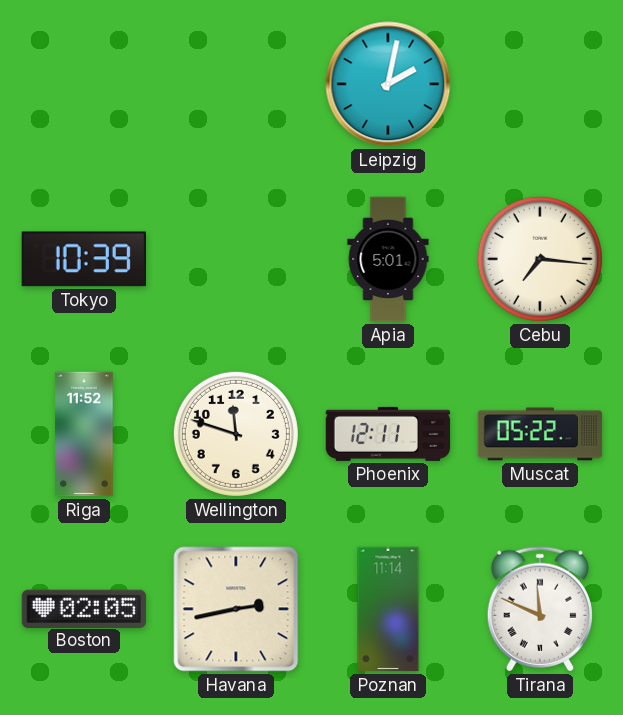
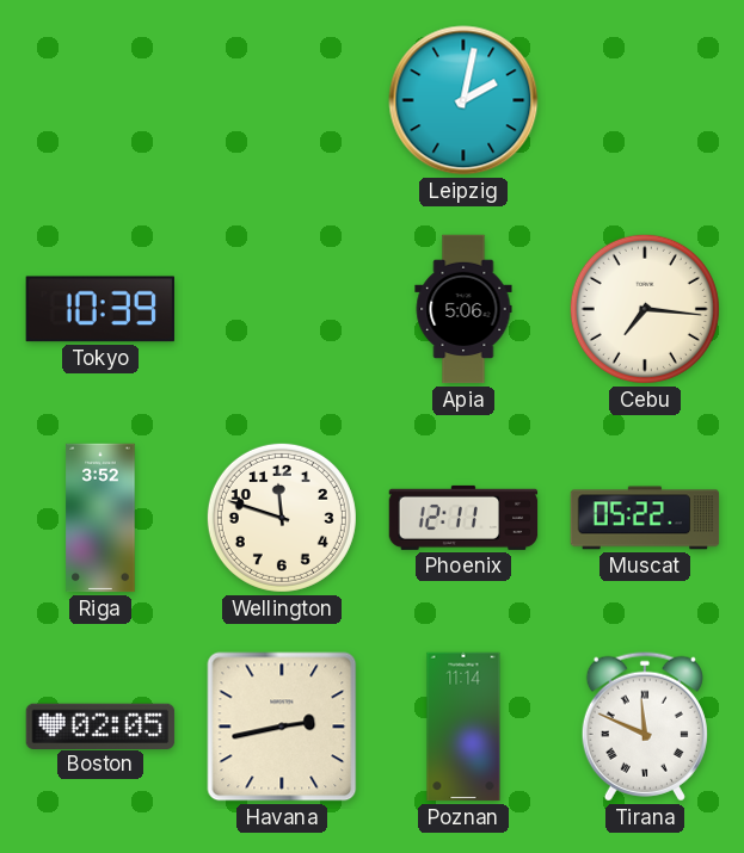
Apia: 5:01 -> 5:06
Riga: 11:52 -> 3:52
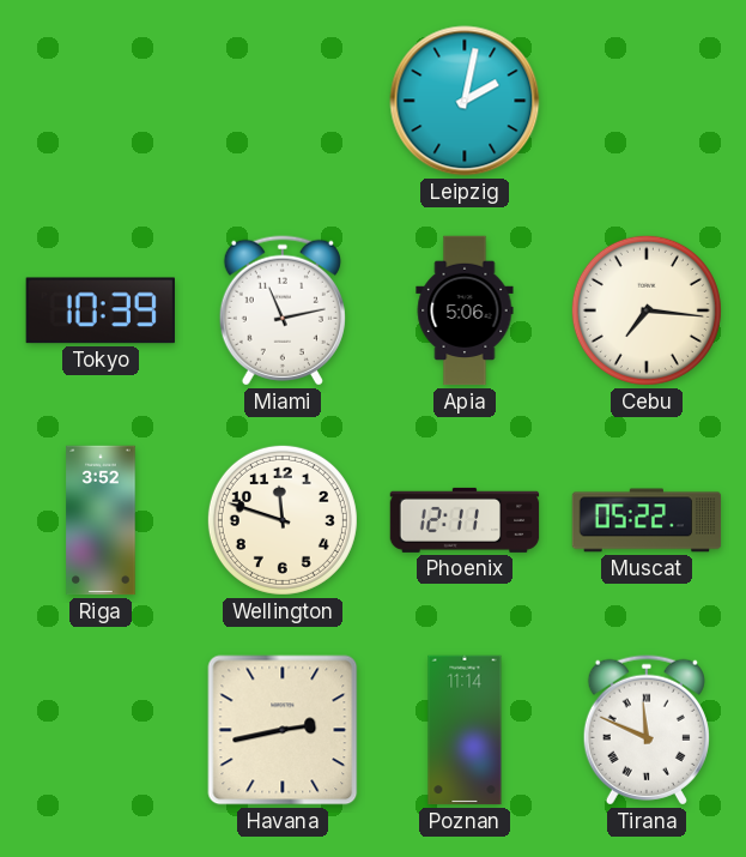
Miami: none -> 11:13
Boston: 02:05 -> none
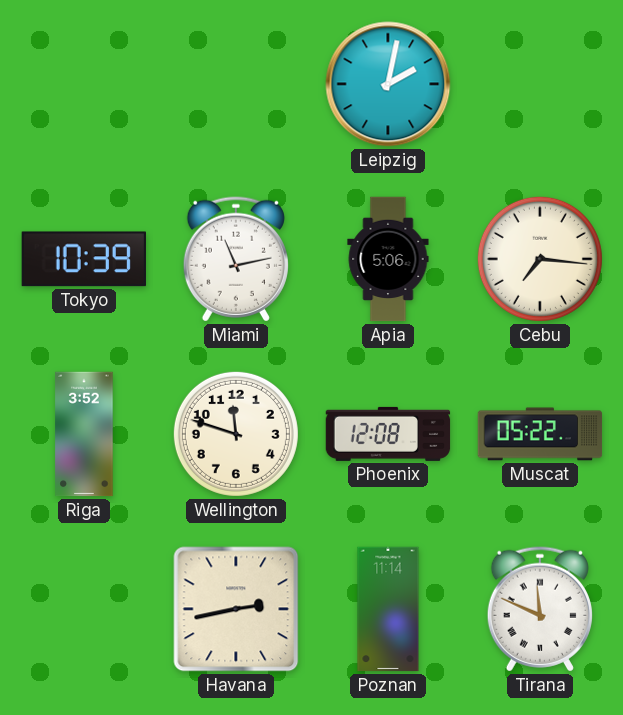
Phoenix: 12:11 -> 12:08
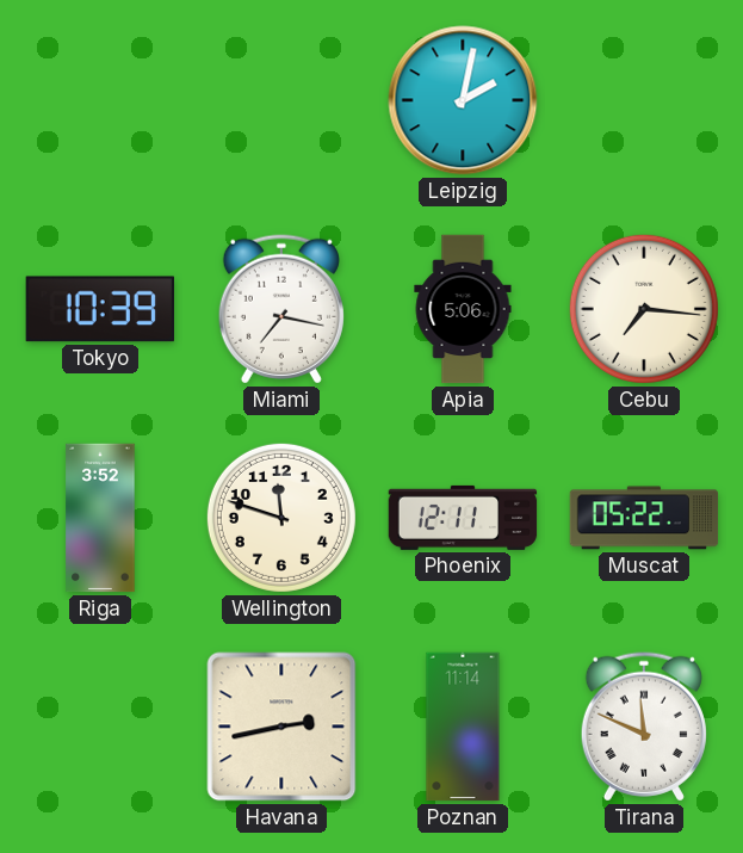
Miami: 11:13 -> 7:17
Phoenix: 12:08 -> 12:11
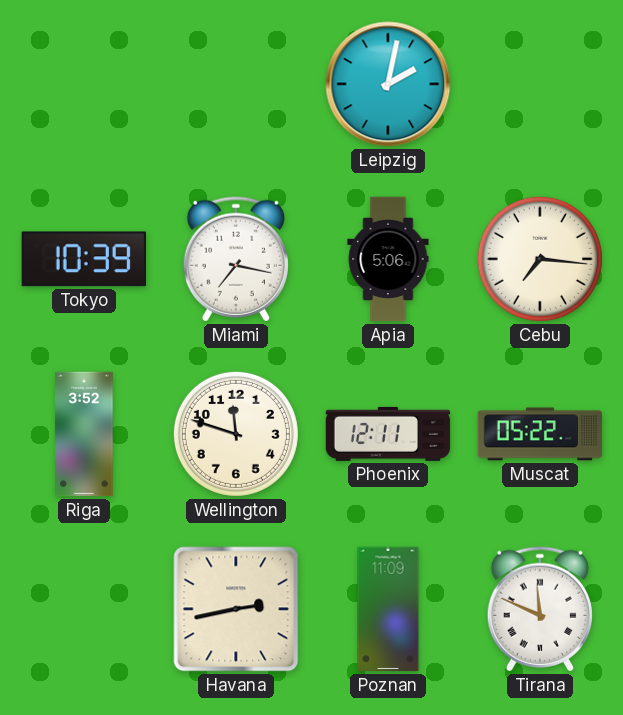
Poznan: 11:14 -> 11:09
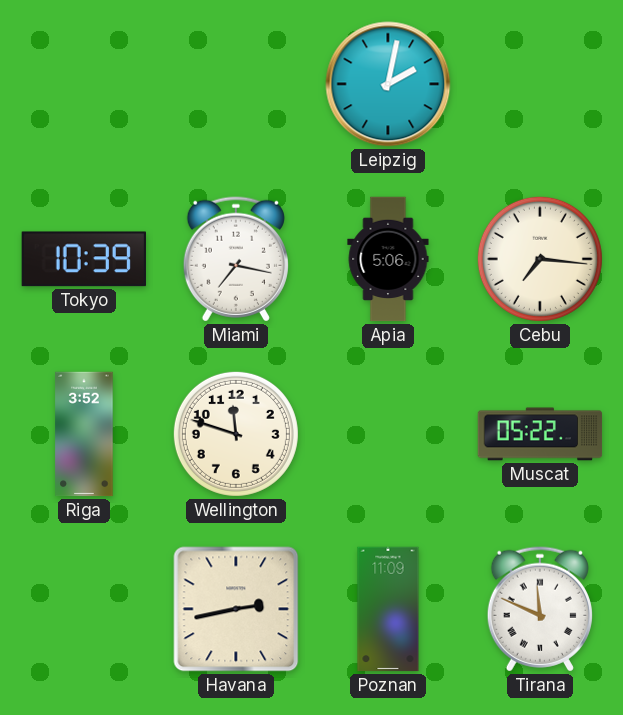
Phoenix: 12:11 -> none
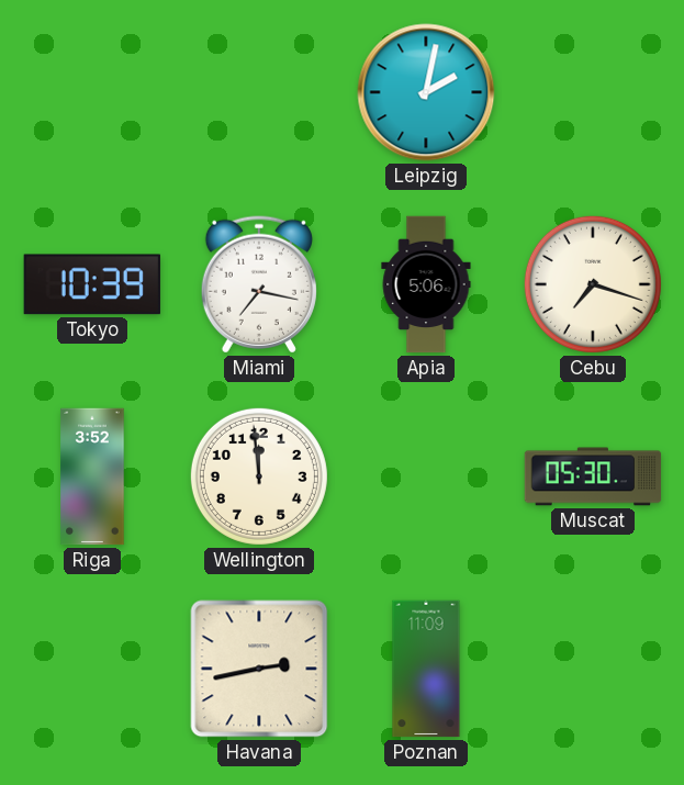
Cebu: 7:16 -> 7:18
Wellington: 11:48 -> 11:59
Muscat: 05:22 -> 05:30
Tirana: 11:49 -> none
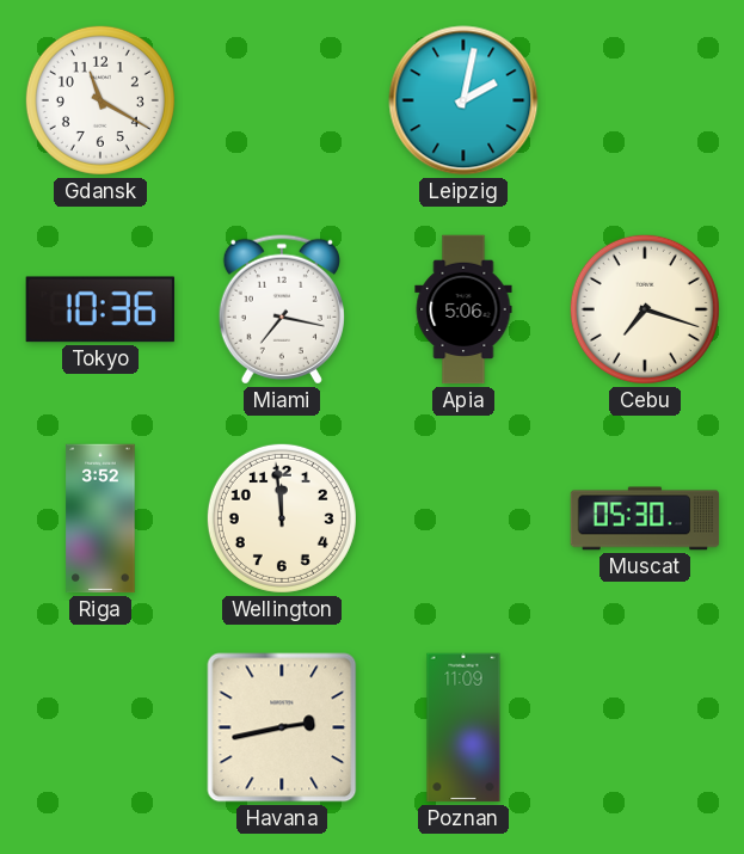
Gdansk: none -> 11:20
Tokyo: 10:39 -> 10:36
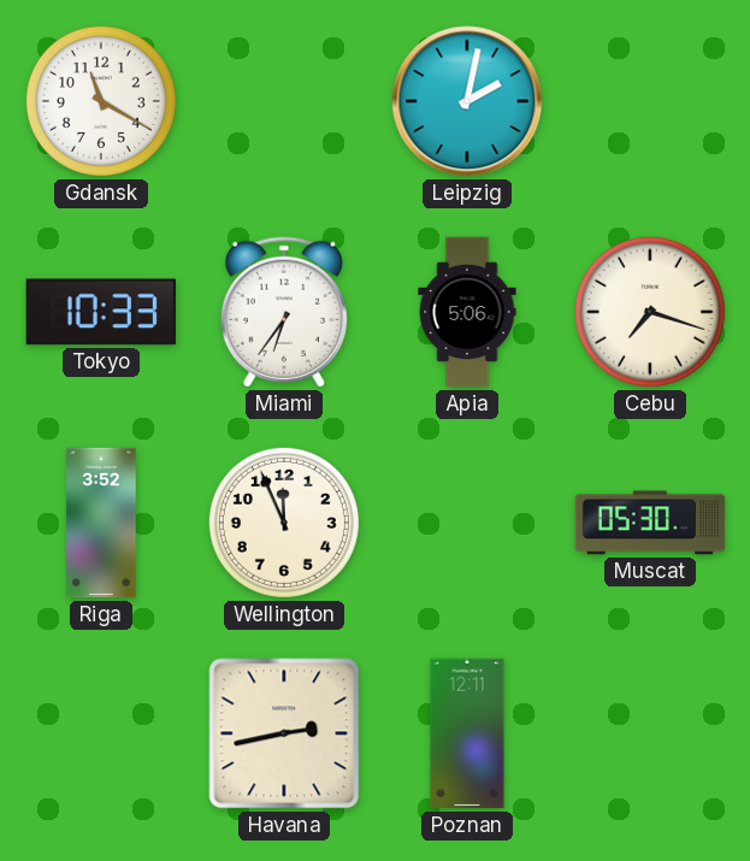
Tokyo: 10:36 -> 10:33
Miami: 7:17 -> 6:36
Wellington: 11:59 -> 11:56
Poznan: 11:09 -> 12:11
